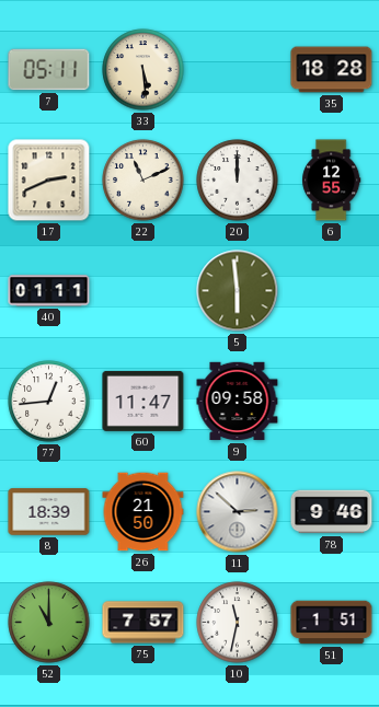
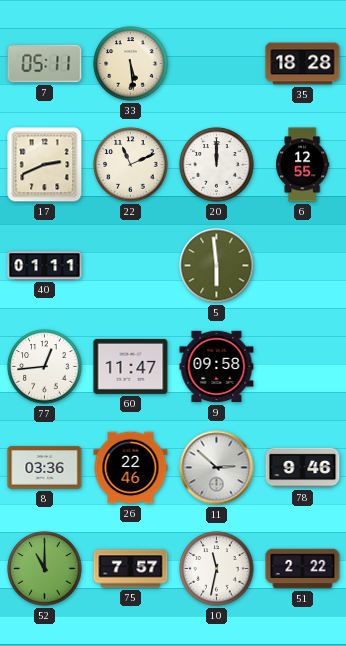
8: 18:39 -> 03:36
26: 21:50 -> 22:46
51: 1:51 -> 2:22
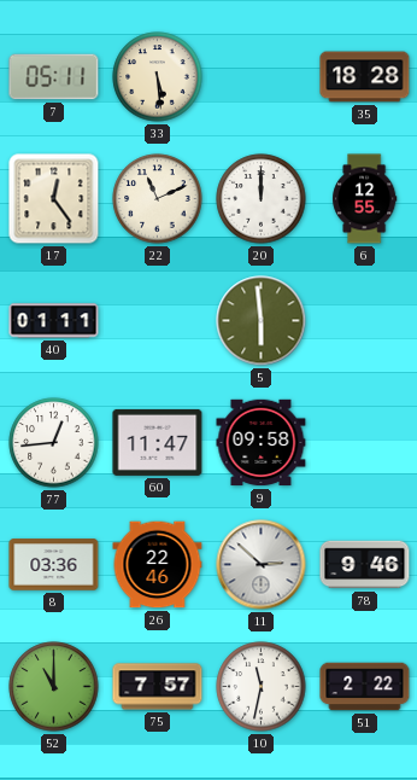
17: 2:41 -> 12:24
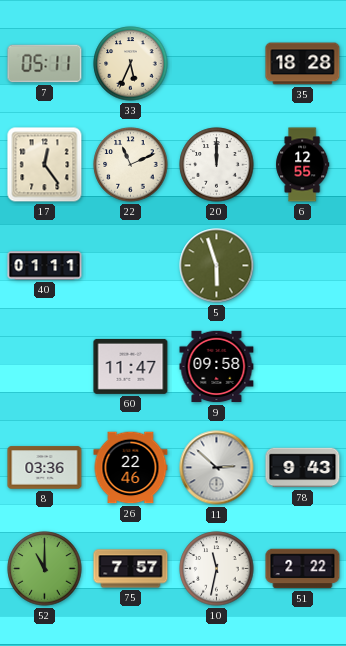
33: 5:29 -> 5:34
5: 5:59 -> 5:57
77: 12:44 -> none
78: 9:46 -> 9:43
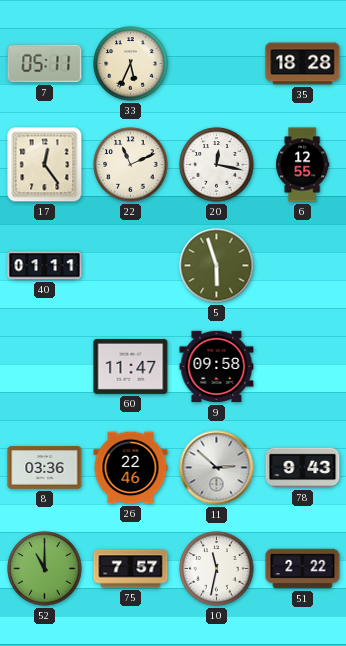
20: 12:00 -> 12:17
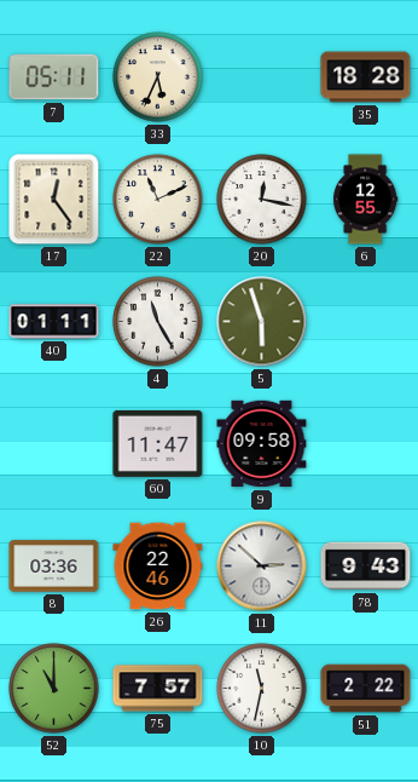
4: none -> 11:25
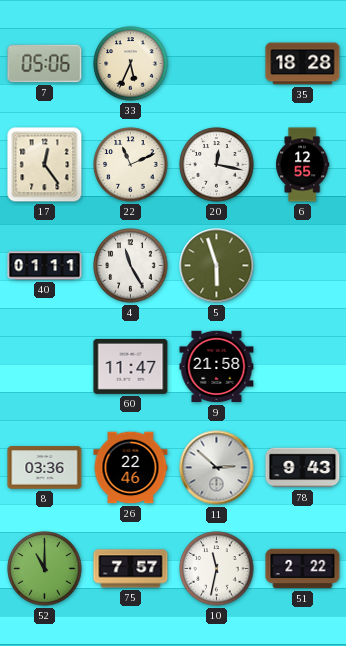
7: 05:11 -> 05:06
9: 09:58 -> 21:58
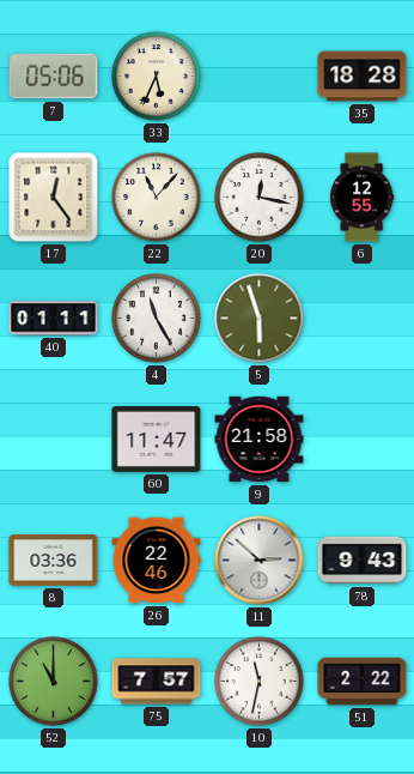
22: 11:11 -> 11:07
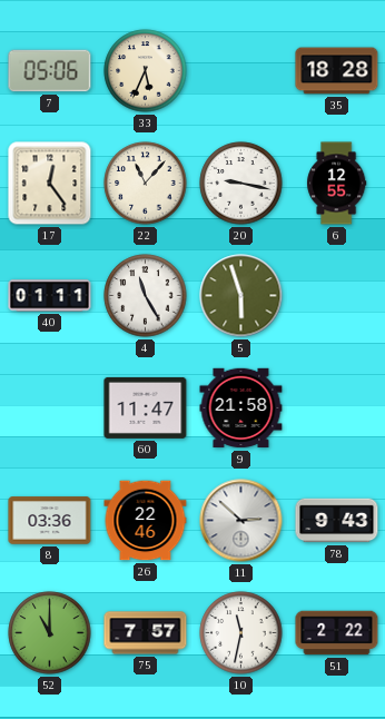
20: 12:17 -> 9:17
